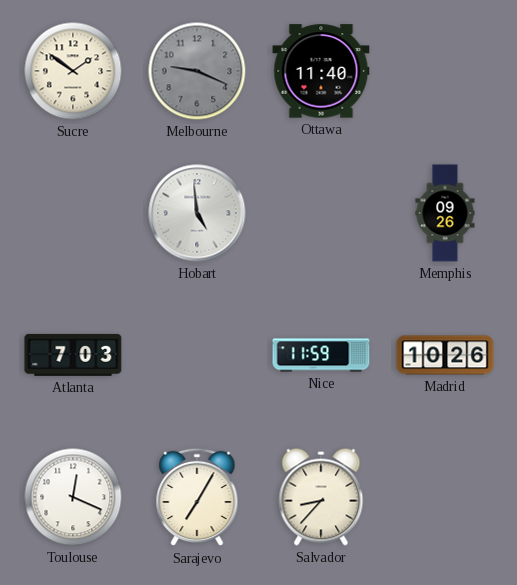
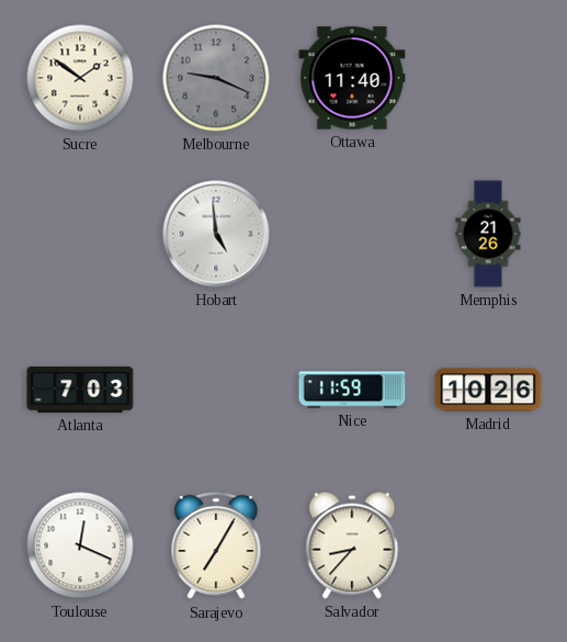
Memphis: 09:26 -> 21:26
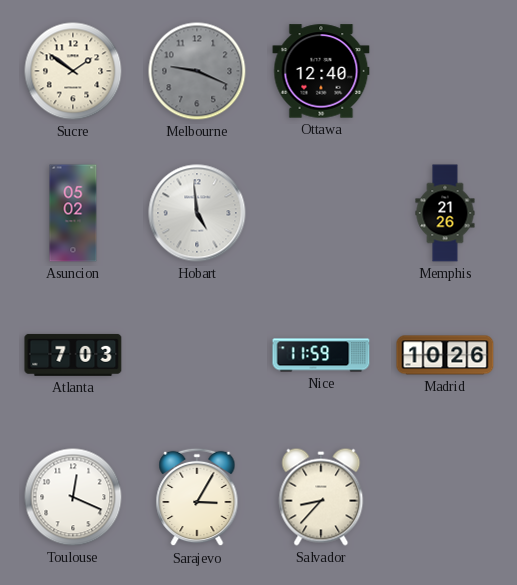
Ottawa: 11:40 -> 12:40
Asuncion: none -> 05:02
Sarajevo: 7:05 -> 3:05
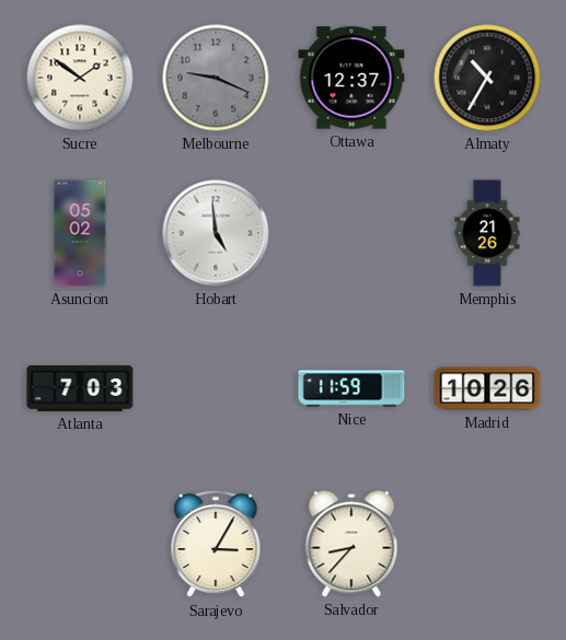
Ottawa: 12:40 -> 12:37
Almaty: none -> 10:35
Toulouse: 12:19 -> none
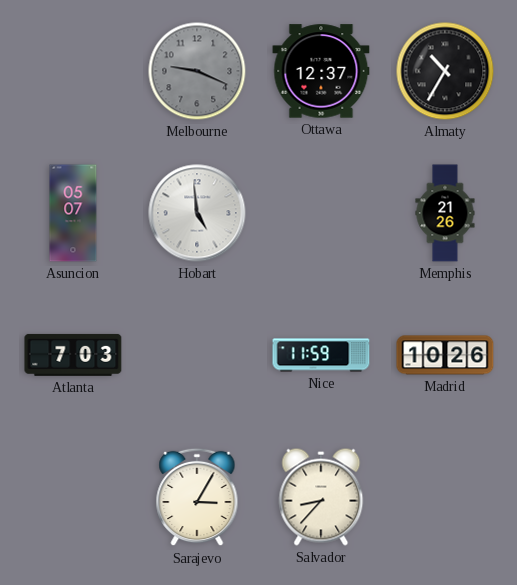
Sucre: 1:51 -> none
Asuncion: 05:02 -> 05:07
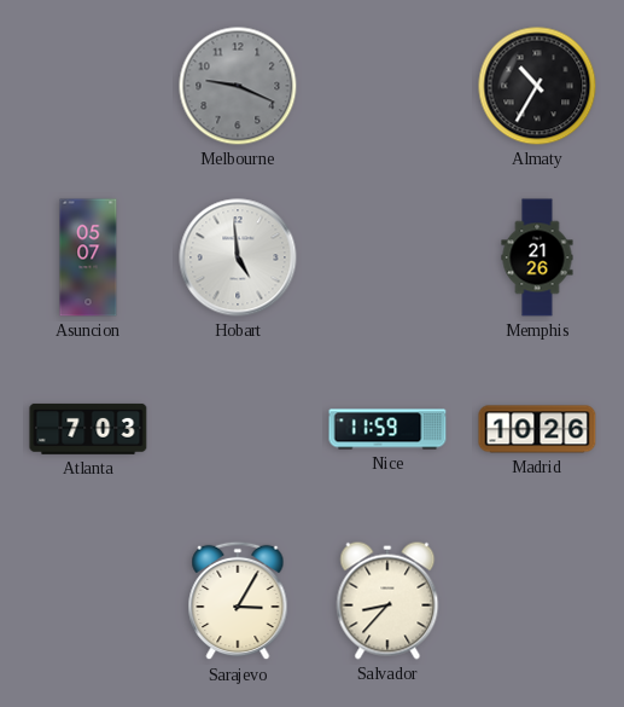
Ottawa: 12:37 -> none
